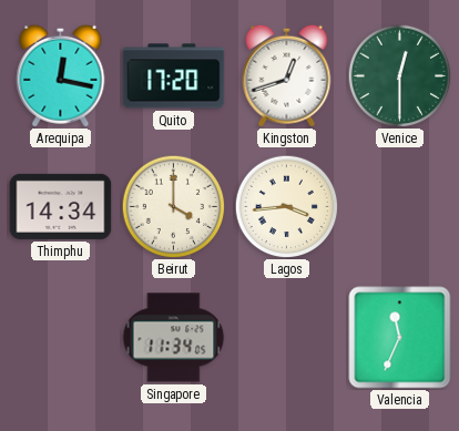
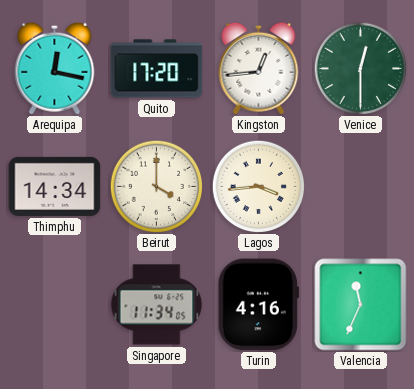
Kingston: 12:42 -> 12:44
Turin: none -> 4:16
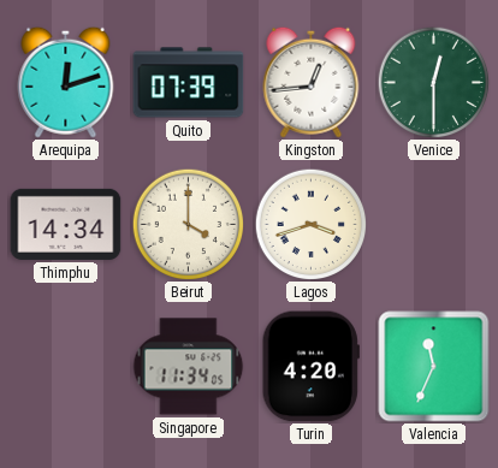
Arequipa: 12:17 -> 12:12
Quito: 17:20 -> 07:39
Lagos: 3:44 -> 3:42
Turin: 4:16 -> 4:20
